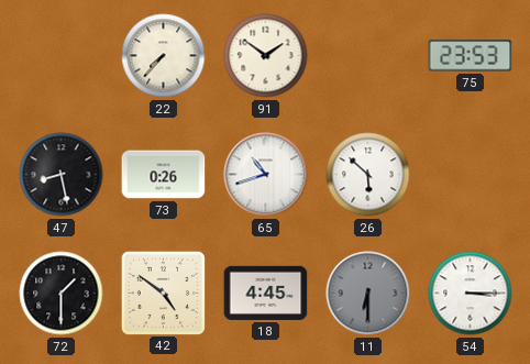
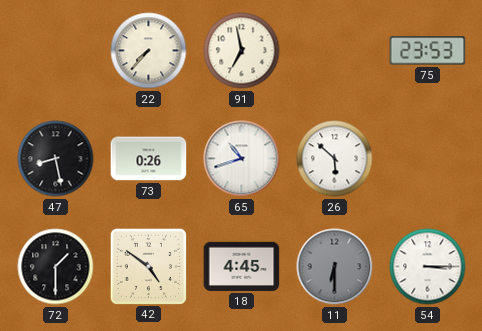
91: 1:51 -> 6:58
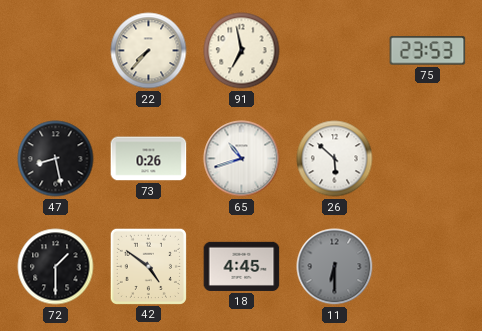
54: 3:15 -> none
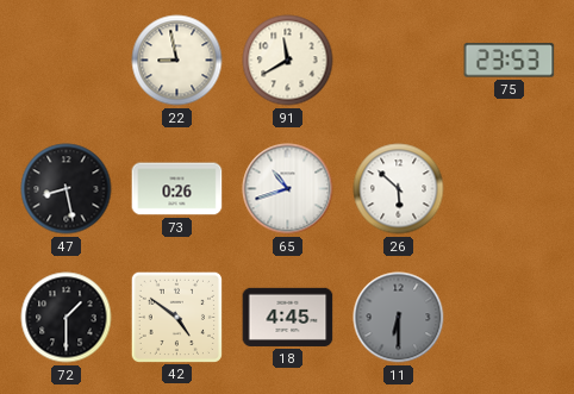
22: 7:37 -> 8:58
91: 6:58 -> 11:40
